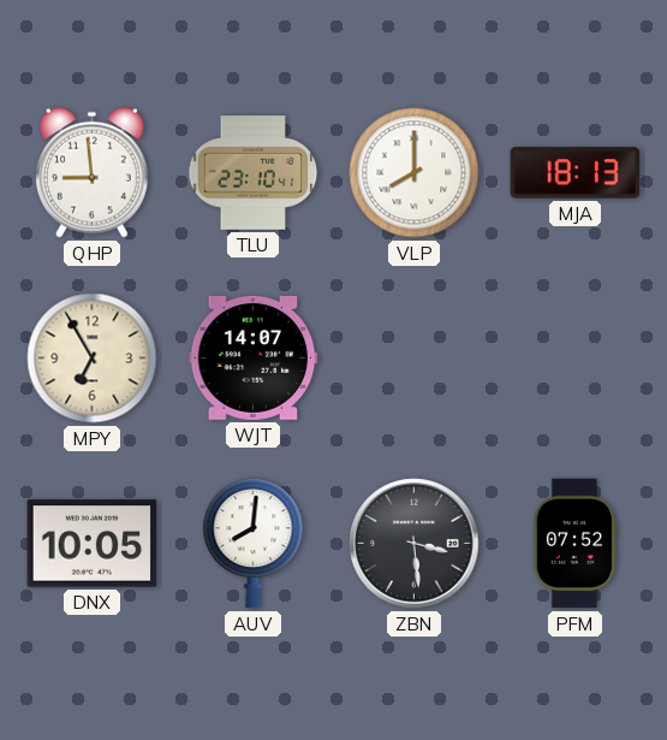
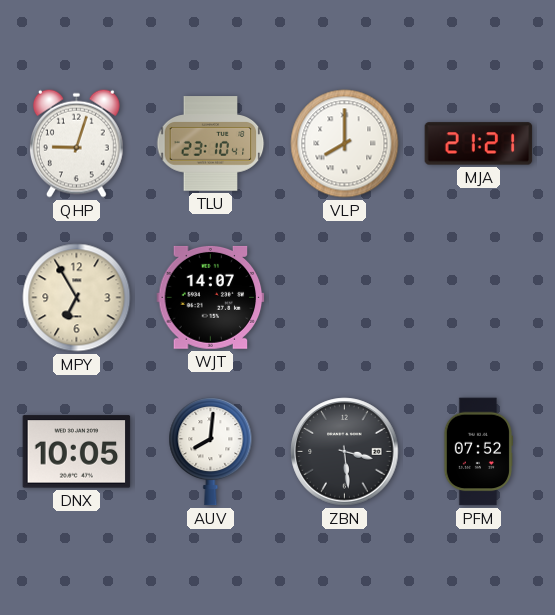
QHP: 8:59 -> 9:03
MJA: 18:13 -> 21:21
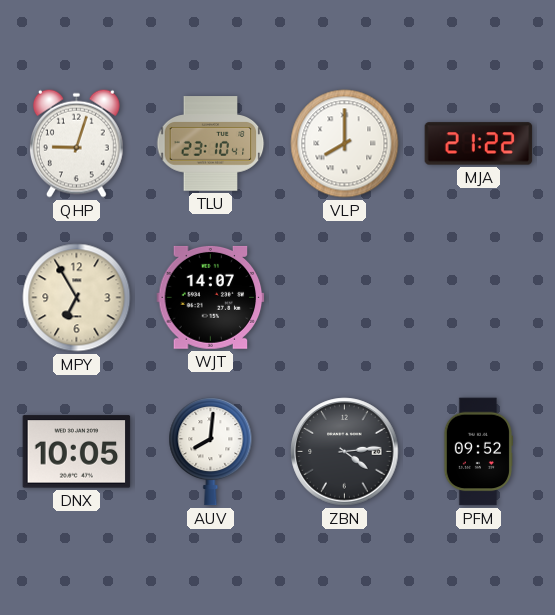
MJA: 21:21 -> 21:22
ZBN: 3:29 -> 4:14
PFM: 07:52 -> 09:52
